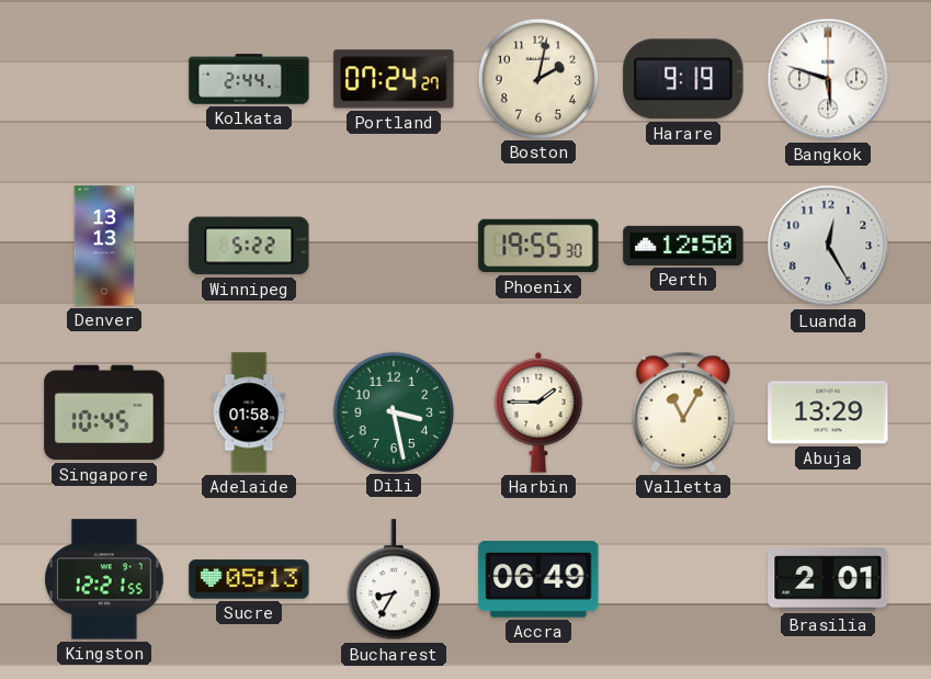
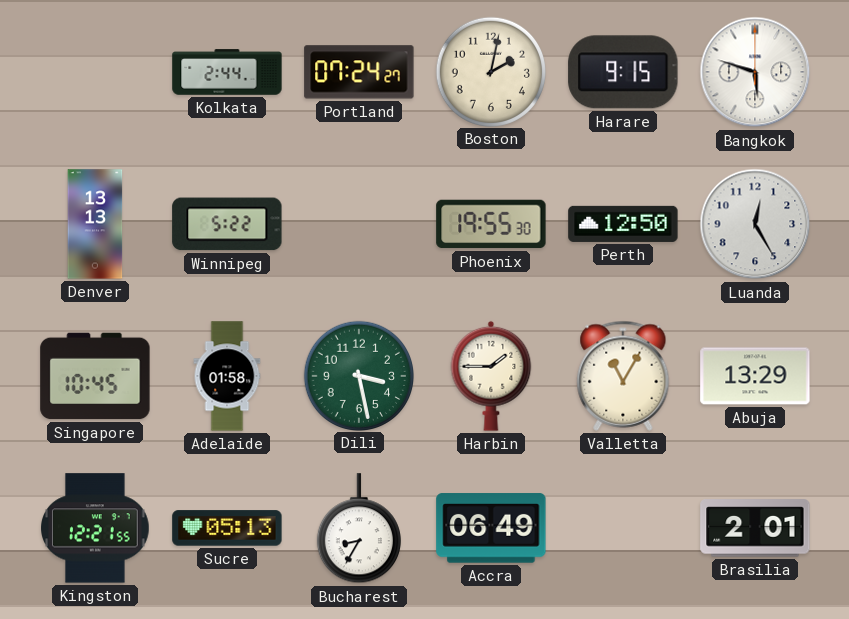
Harare: 9:19 -> 9:15
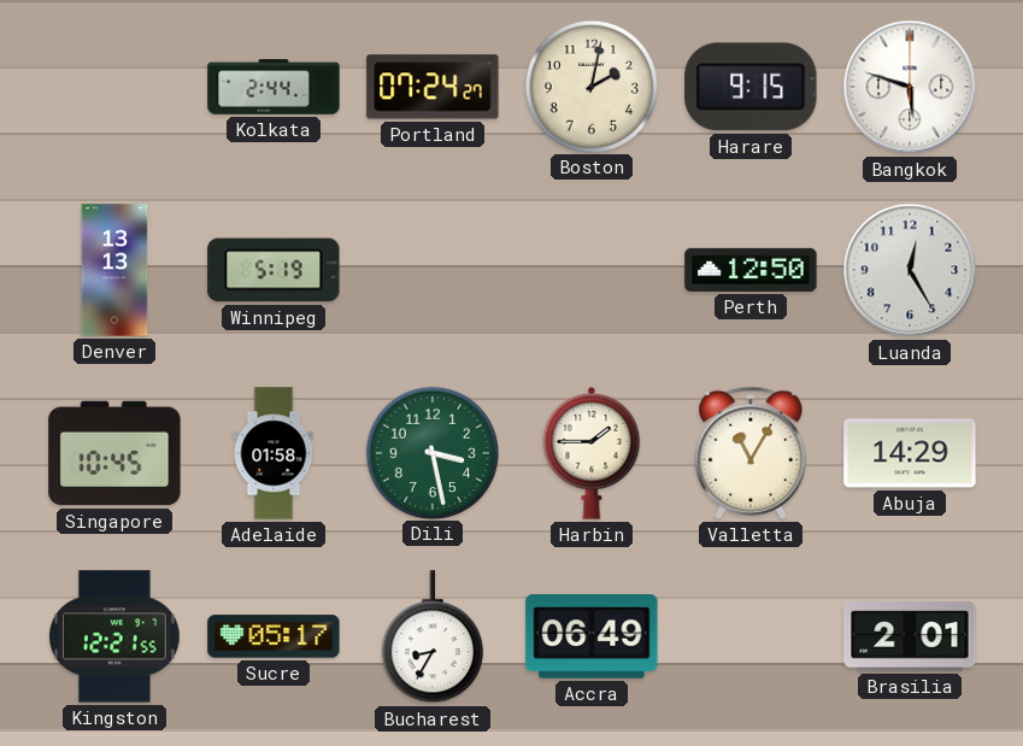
Winnipeg: 5:22 -> 5:19
Phoenix: 19:55 -> none
Abuja: 13:29 -> 14:29
Sucre: 05:13 -> 05:17
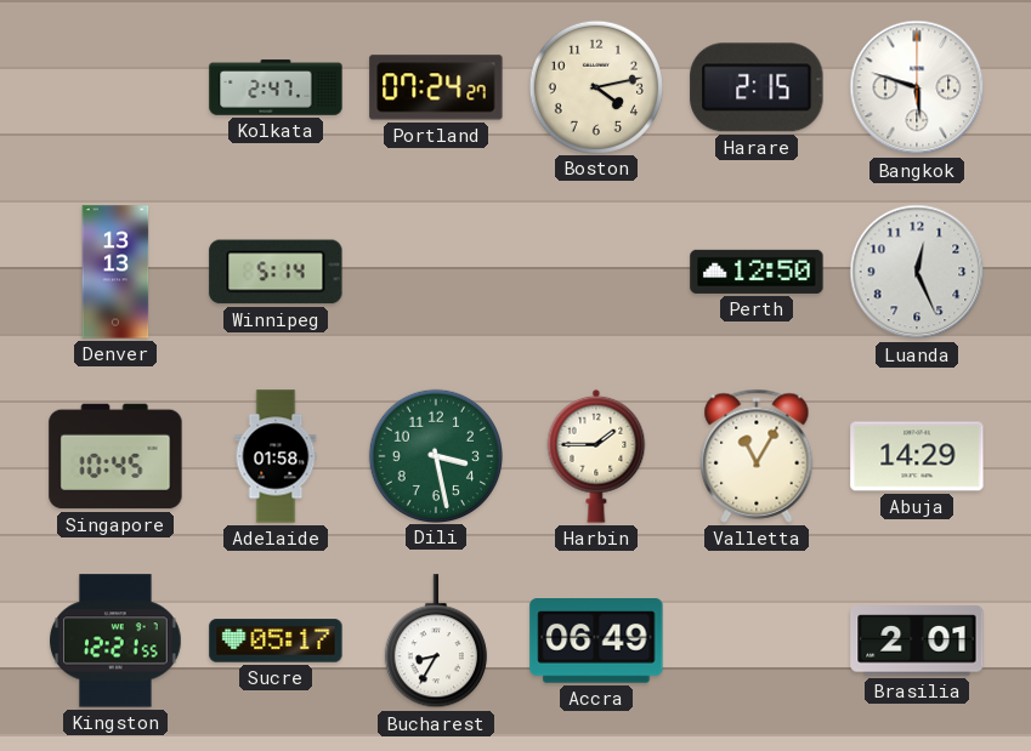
Kolkata: 2:44 -> 2:47
Boston: 2:02 -> 4:13
Harare: 9:15 -> 2:15
Winnipeg: 5:19 -> 5:14
Luanda: 12:25 -> 12:26
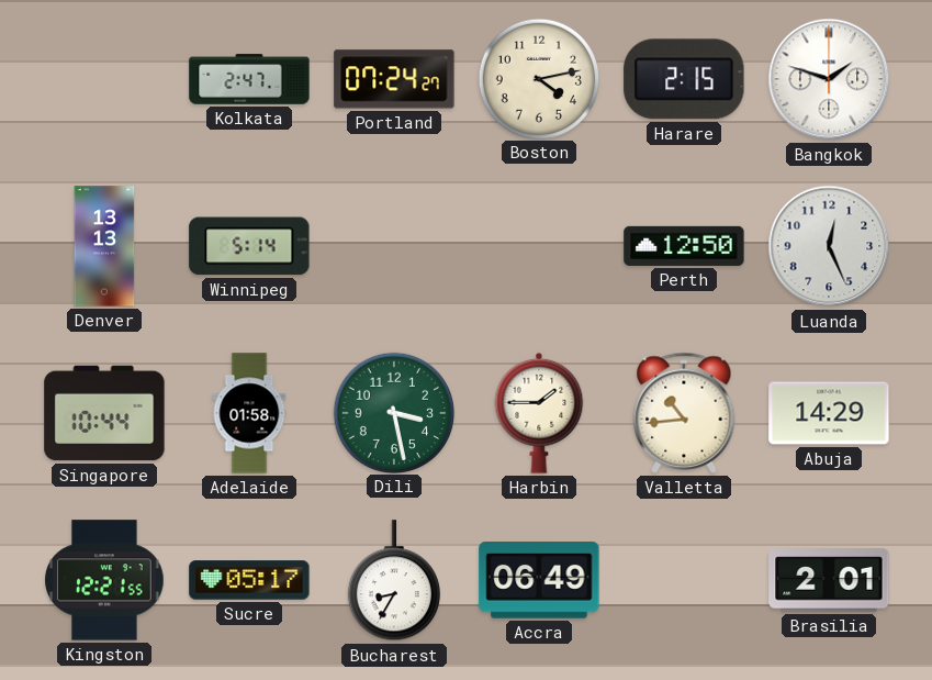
Bangkok: 5:48 -> 1:48
Singapore: 10:45 -> 10:44
Valletta: 11:05 -> 10:44
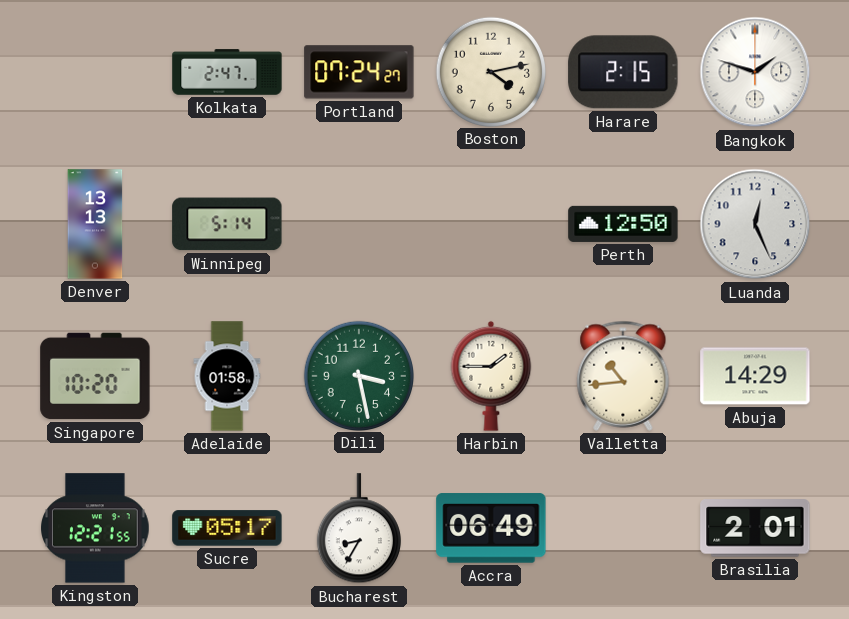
Singapore: 10:44 -> 10:20
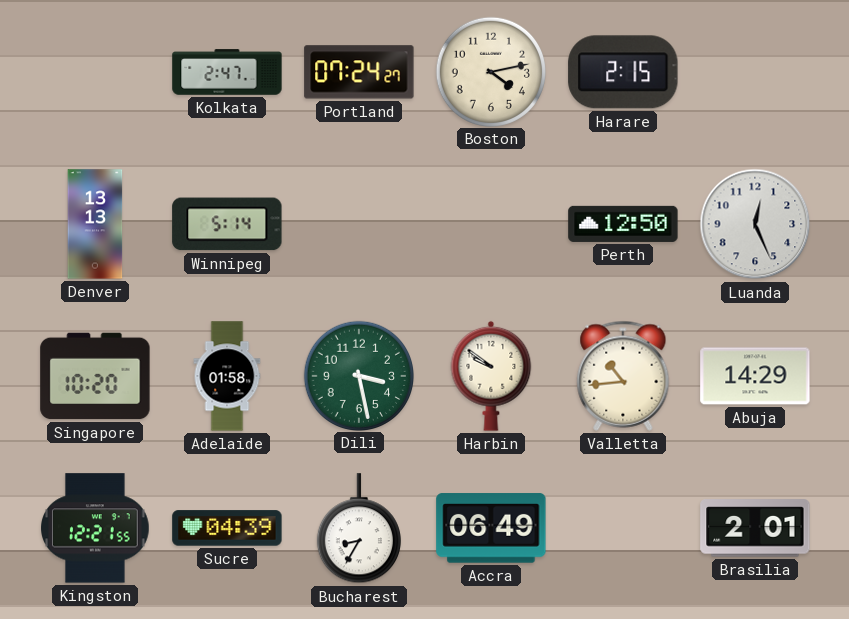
Bangkok: 1:48 -> none
Harbin: 1:45 -> 9:51
Sucre: 05:17 -> 04:39
